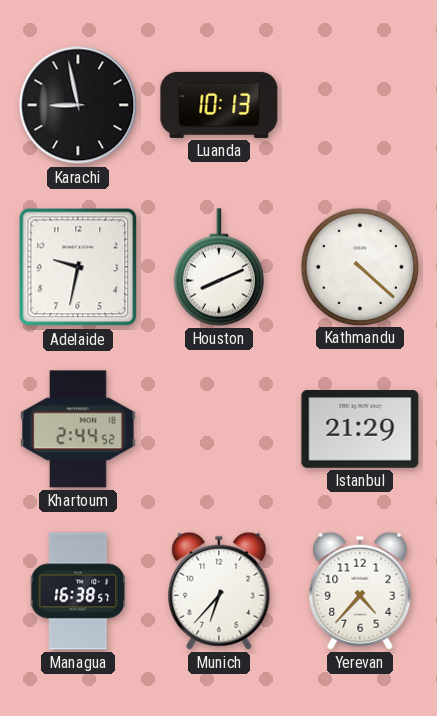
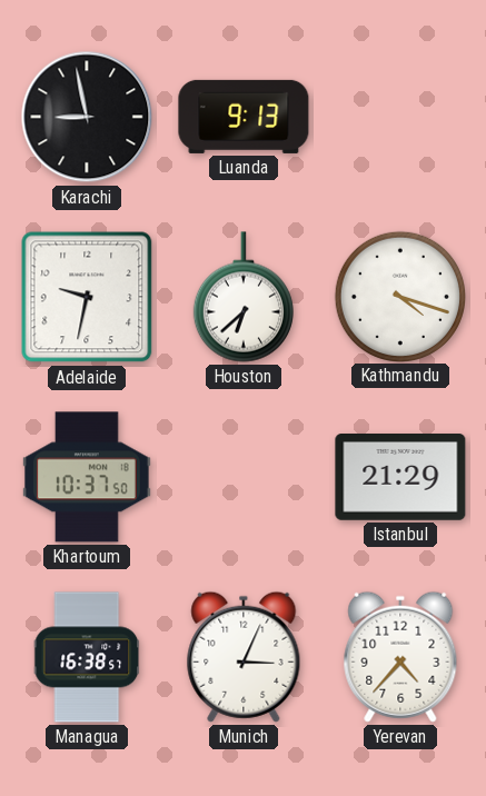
Luanda: 10:13 -> 9:13
Houston: 8:11 -> 6:38
Kathmandu: 4:22 -> 4:18
Khartoum: 2:44 -> 10:37
Munich: 6:37 -> 3:04
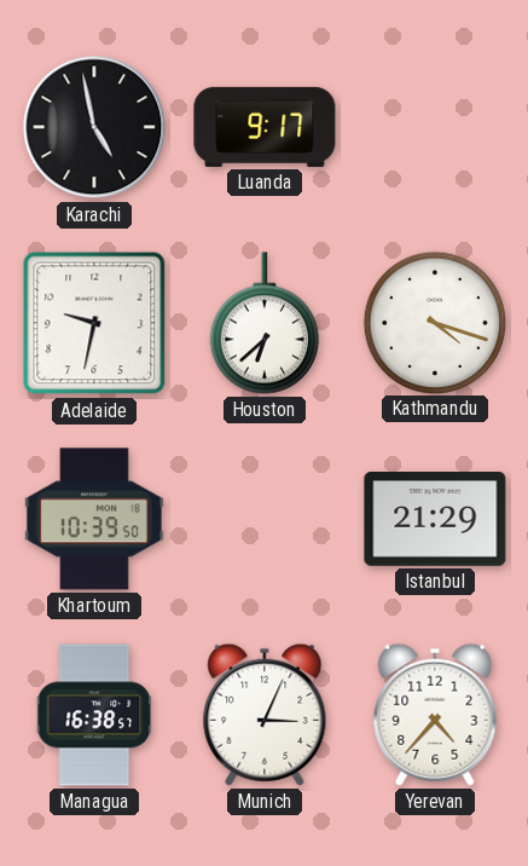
Karachi: 8:58 -> 4:58
Luanda: 9:13 -> 9:17
Khartoum: 10:37 -> 10:39
